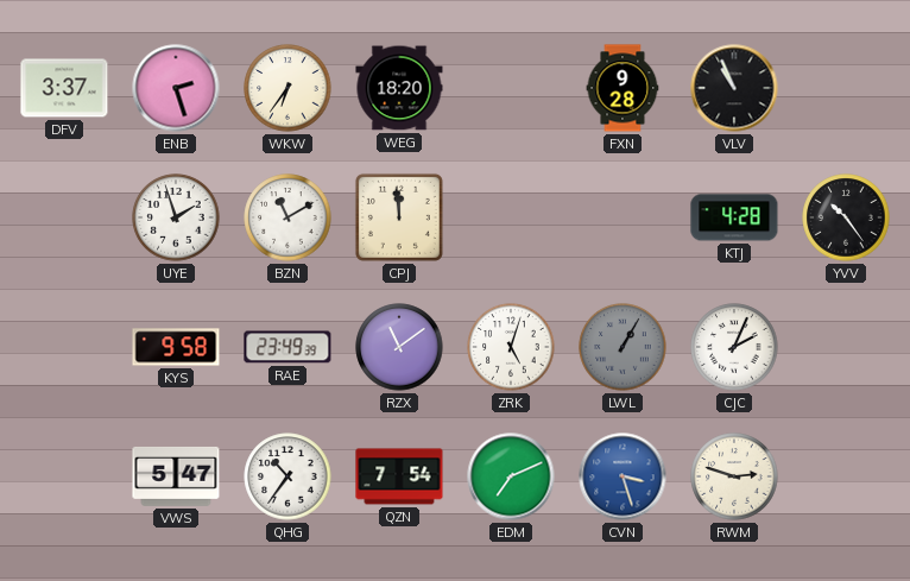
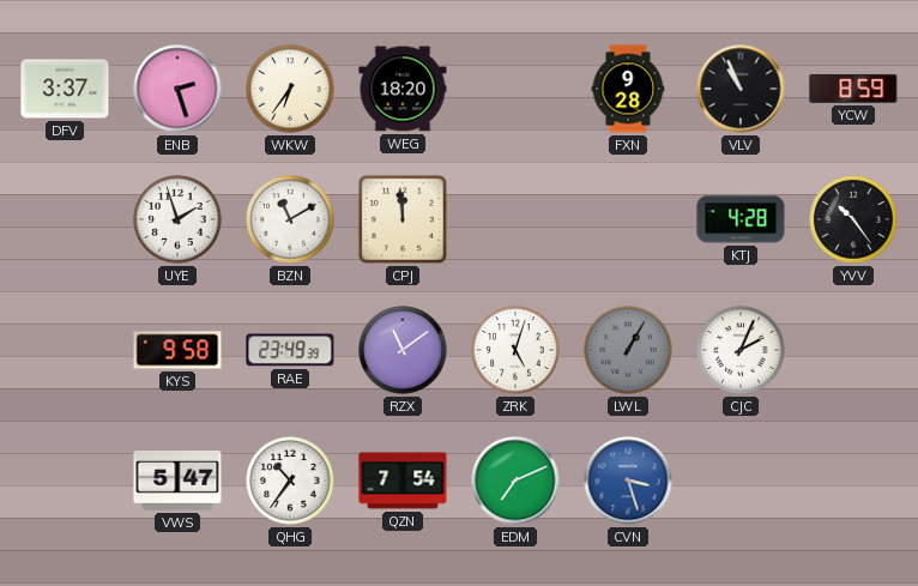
YCW: none -> 8:59
RWM: 2:48 -> none
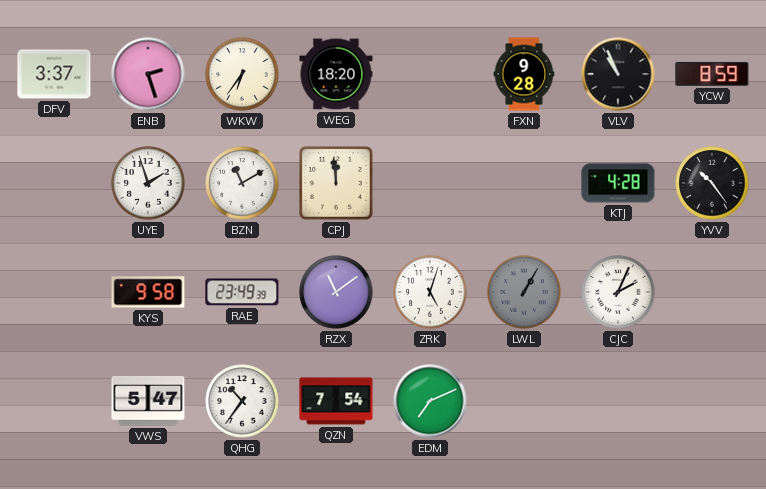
CVN: 3:27 -> none
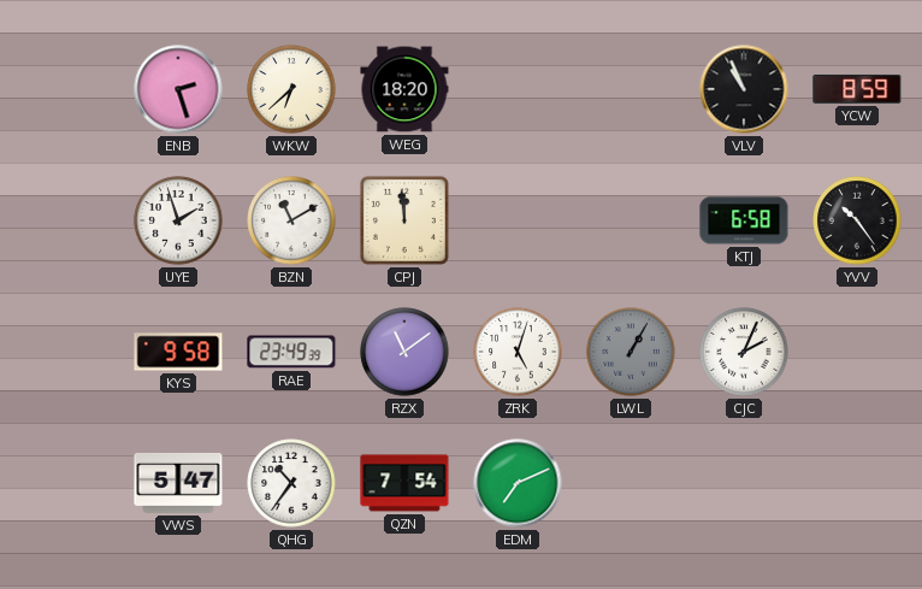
DFV: 3:37 -> none
WKW: 6:36 -> 6:38
FXN: 9:28 -> none
KTJ: 4:28 -> 6:58
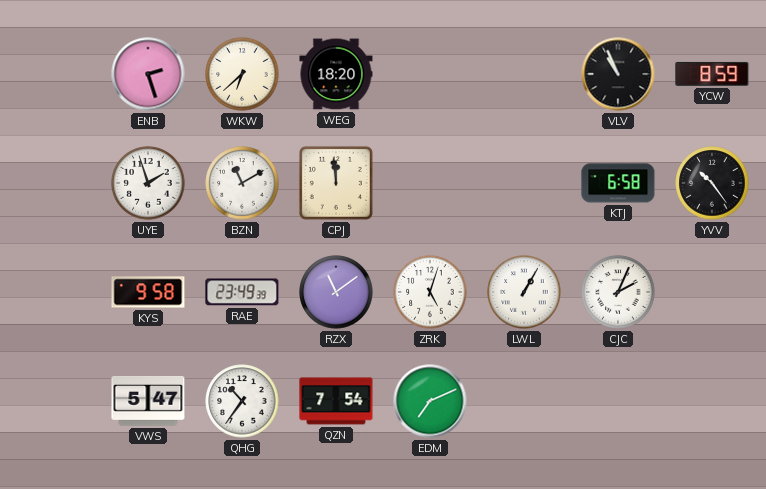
LWL dial: grey -> white
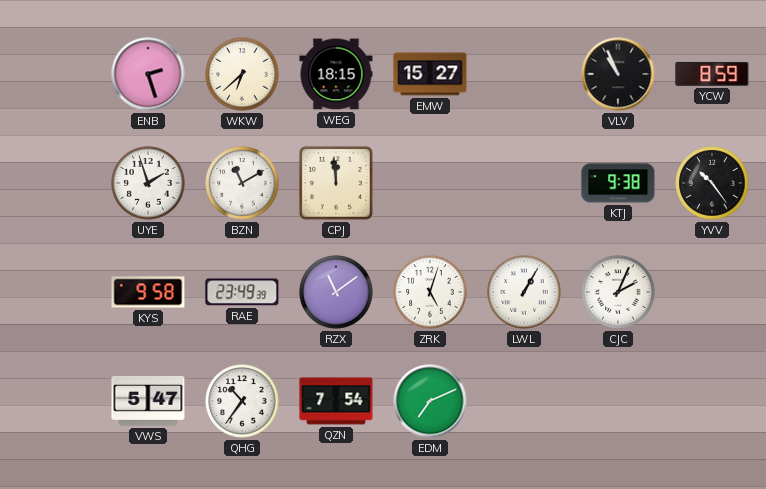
WEG: 18:20 -> 18:15
EMW: none -> 15:27
KTJ: 6:58 -> 9:38
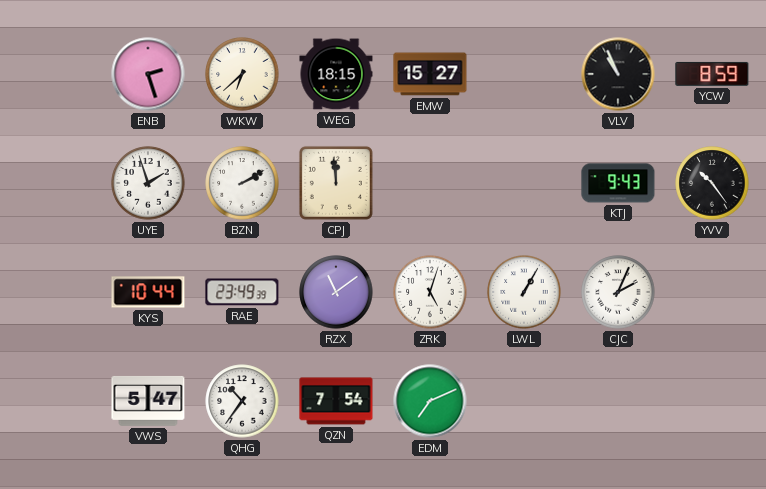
BZN: 11:10 -> 2:10
KTJ: 9:38 -> 9:43
KYS: 9:58 -> 10:44
